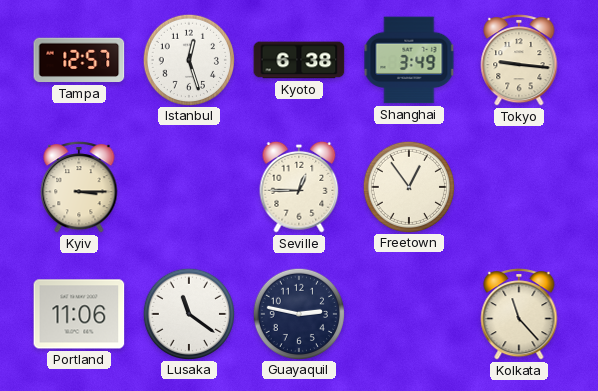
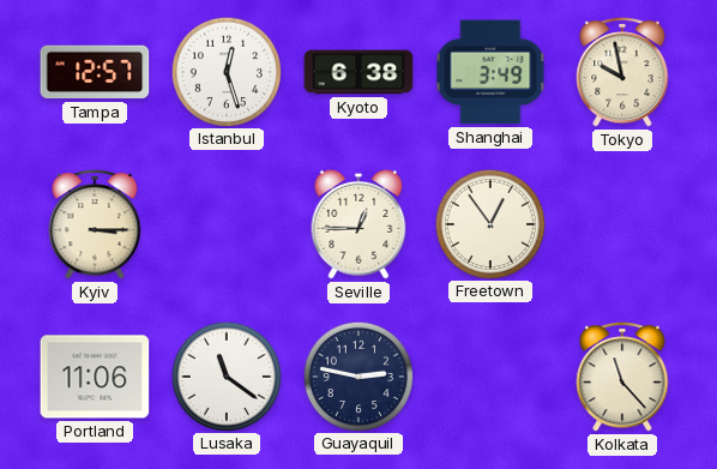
Tokyo: 9:16 -> 9:58
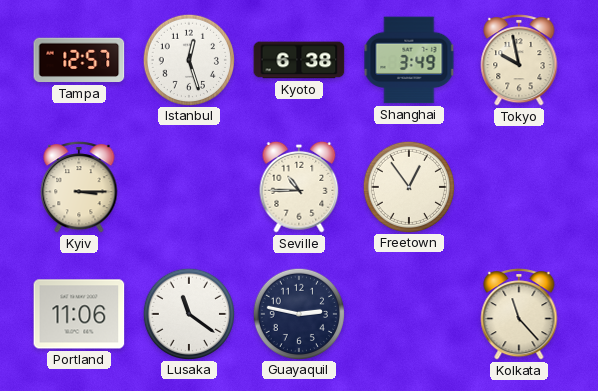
Seville: 12:45 -> 10:45
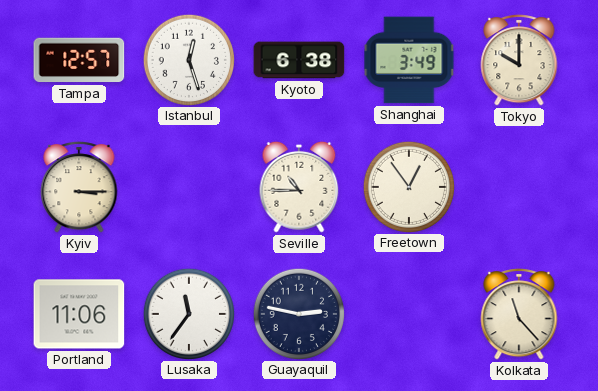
Tokyo: 9:58 -> 10:00
Lusaka: 11:21 -> 11:36
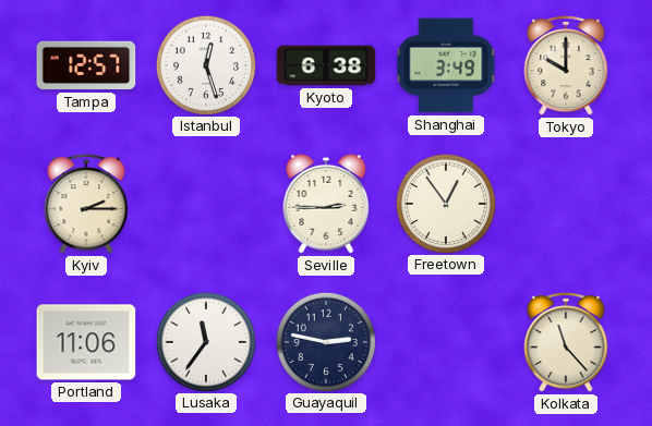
Kyiv: 3:15 -> 2:15
Seville: 10:45 -> 2:45
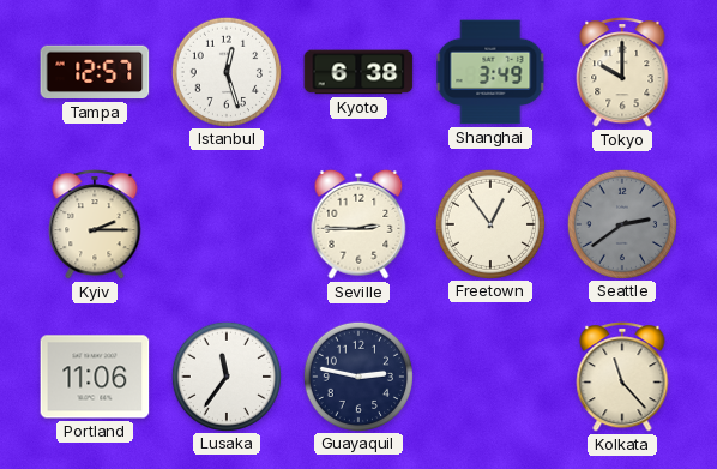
Seattle: none -> 2:39
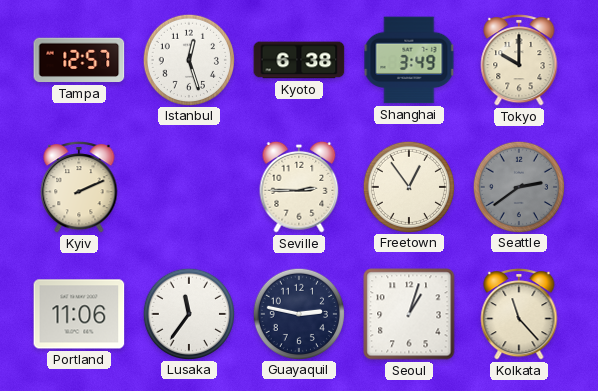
Kyiv: 2:15 -> 2:11
Seoul: none -> 1:03
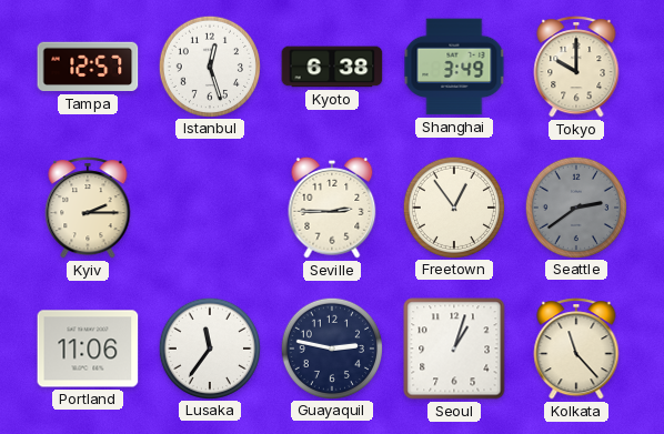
Kyiv: 2:11 -> 2:15
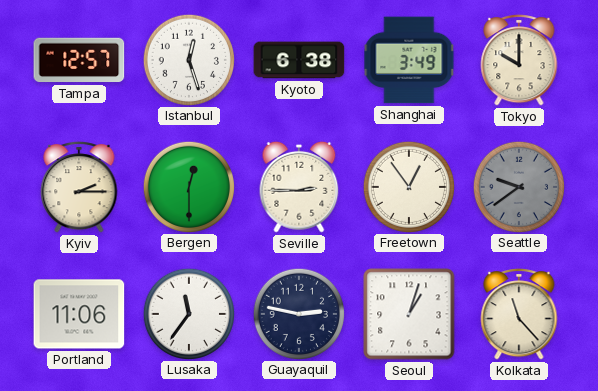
Bergen: none -> 12:30
Seattle: 2:39 -> 9:39
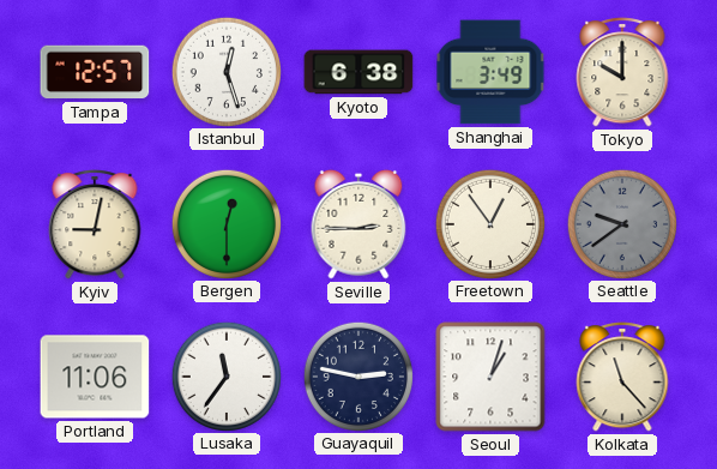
Kyiv: 2:15 -> 9:02
